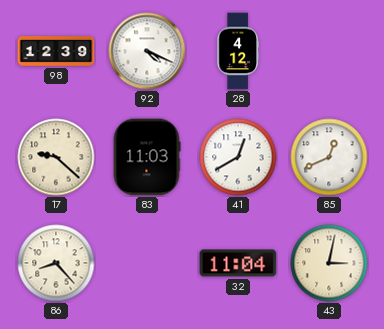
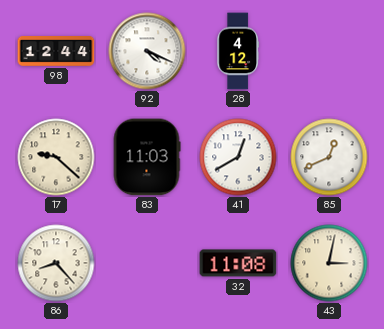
98: 12:39 -> 12:44
32: 11:04 -> 11:08
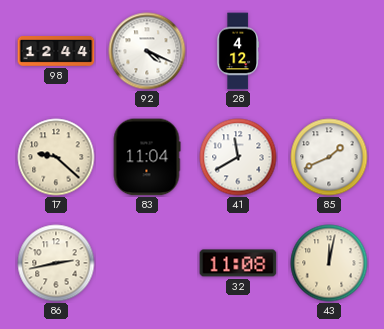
83: 11:03 -> 11:04
41: 12:40 -> 11:40
85: 12:41 -> 1:41
86: 8:23 -> 2:43
43: 3:02 -> 12:02
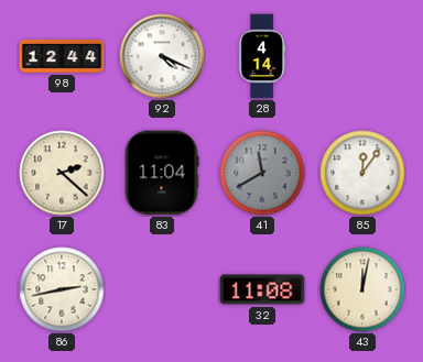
28: 4:12 -> 4:14
17: 9:22 -> 2:22
41 dial: white -> grey
85: 1:41 -> 12:06
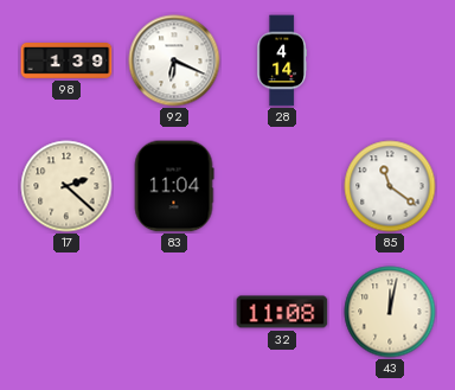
98: 12:44 -> 1:39
92: 4:19 -> 6:19
41: 11:40 -> none
85: 12:06 -> 11:21
86: 2:43 -> none
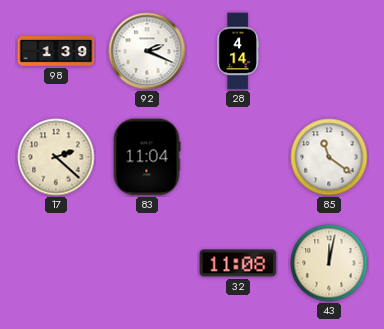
92: 6:19 -> 2:19
